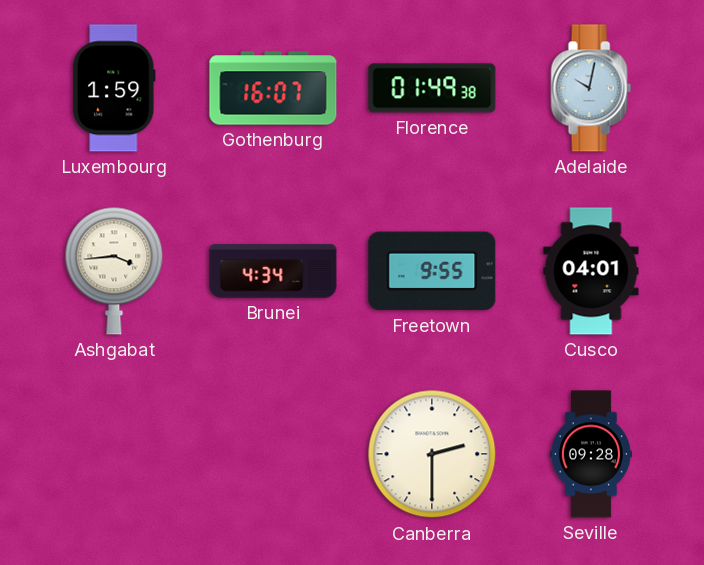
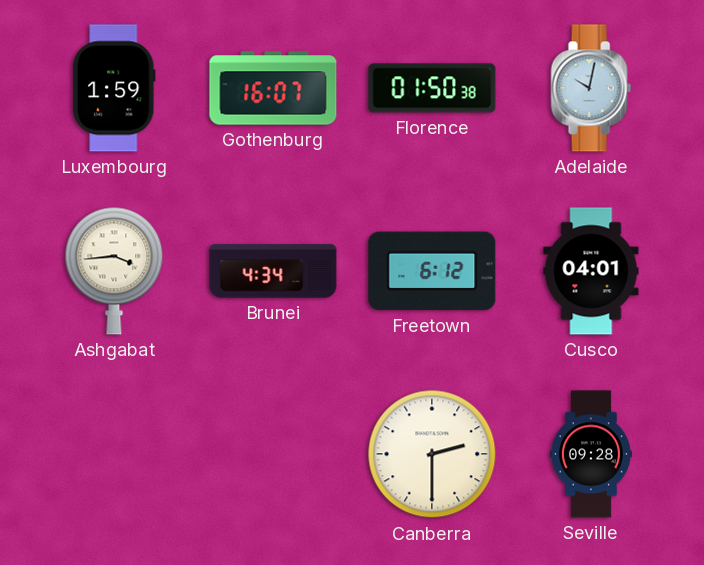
Florence: 01:49 -> 01:50
Freetown: 9:55 -> 6:12
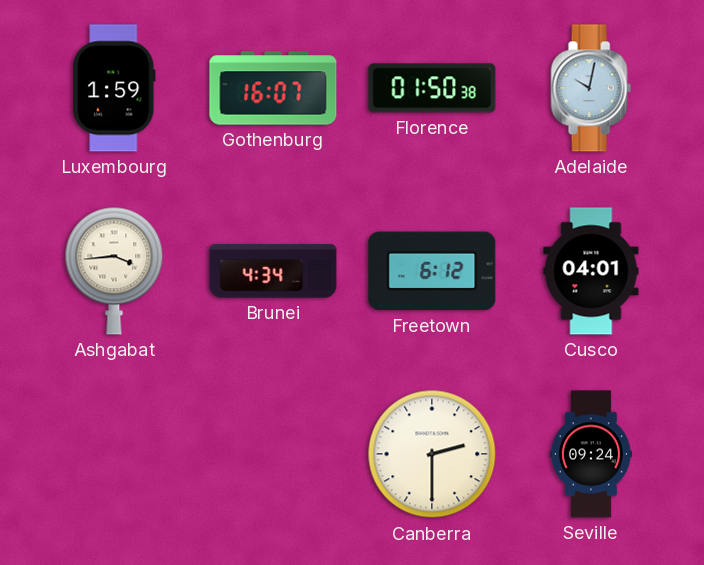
Seville: 09:28 -> 09:24
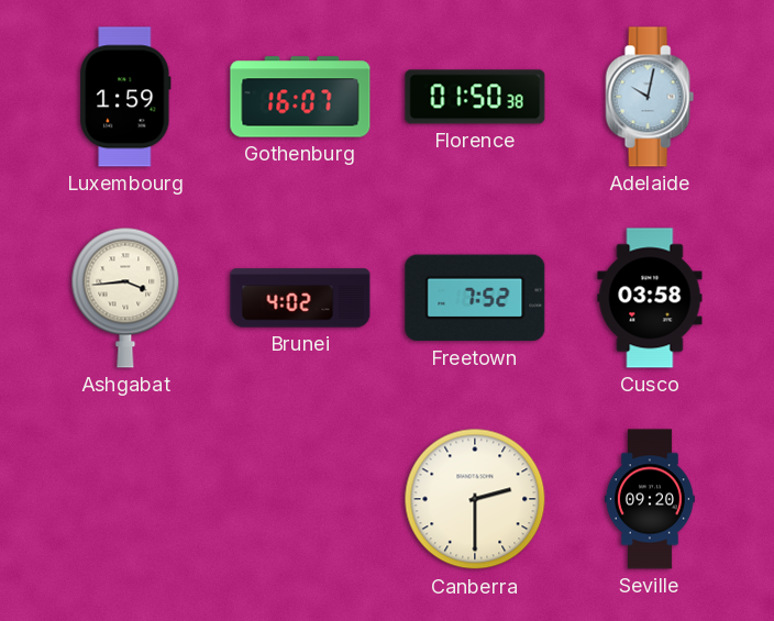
Brunei: 4:34 -> 4:02
Freetown: 6:12 -> 7:52
Cusco: 04:01 -> 03:58
Seville: 09:24 -> 09:20
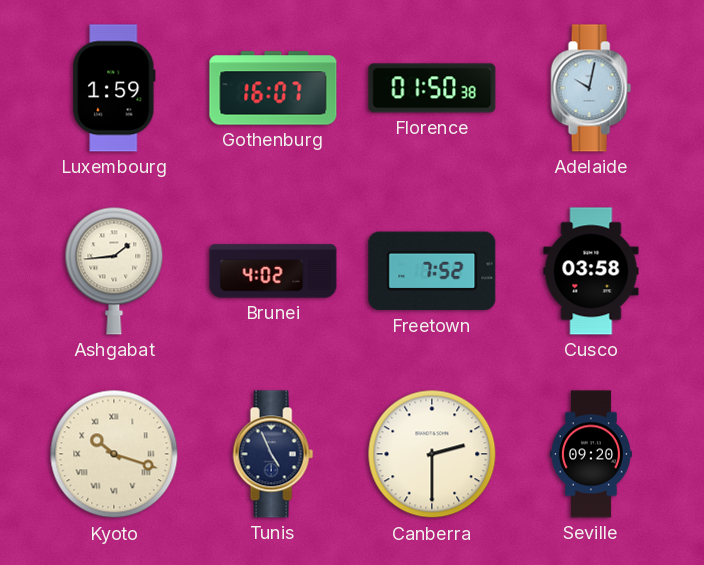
Ashgabat: 3:44 -> 1:44
Kyoto: none -> 10:18
Tunis: none -> 4:56
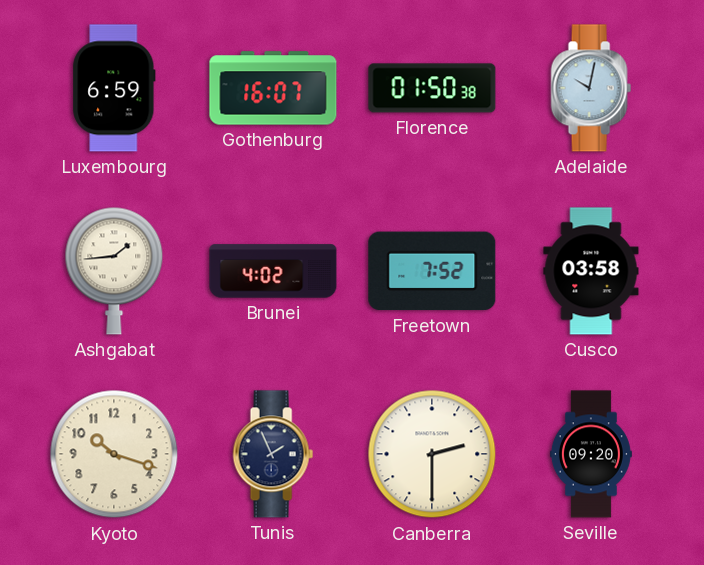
Luxembourg: 1:59 -> 6:59
Kyoto numerals: Roman -> Arabic
Tunis: 4:56 -> 1:56
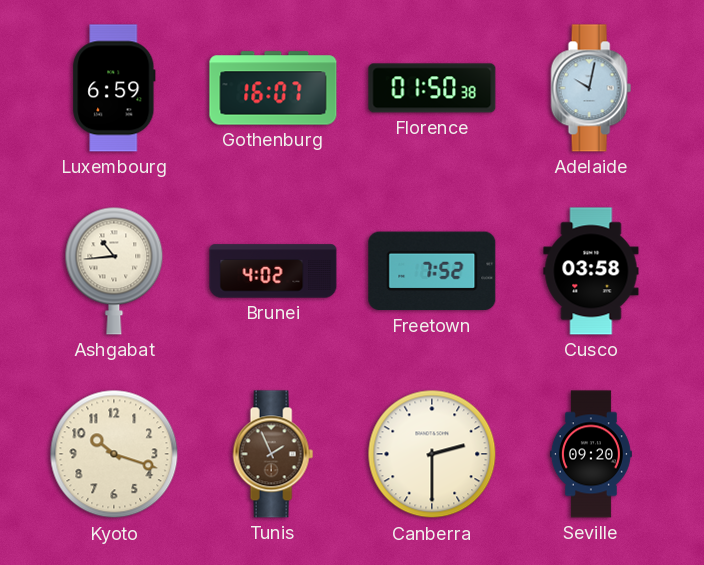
Ashgabat: 1:44 -> 10:44
Tunis dial: navy -> brown
